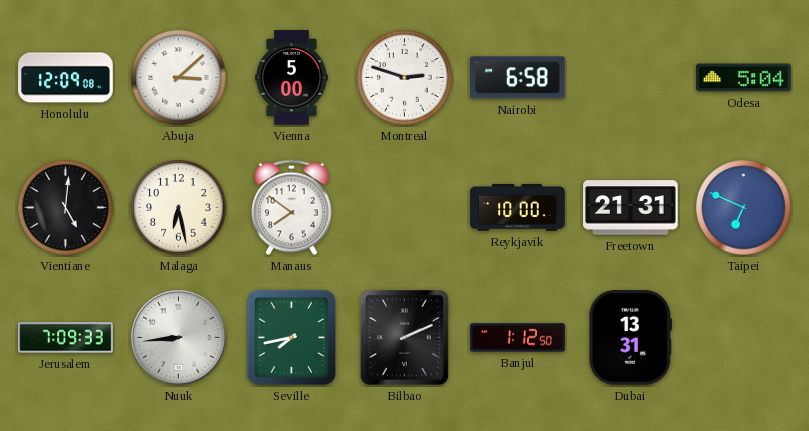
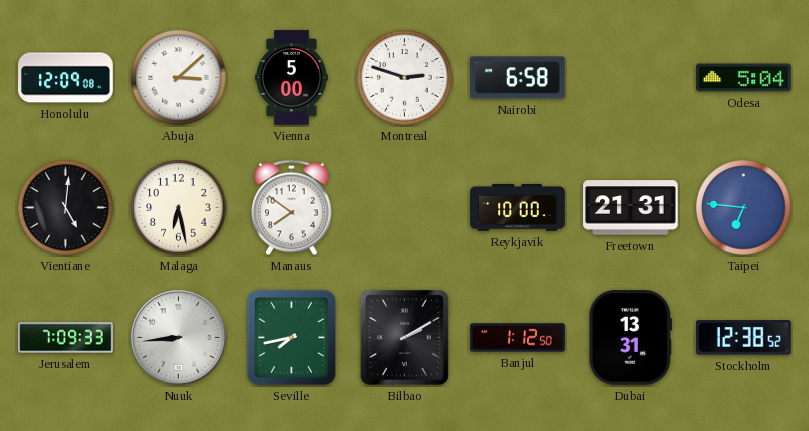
Taipei: 6:49 -> 6:46
Bilbao: 2:11 -> 2:10
Stockholm: none -> 12:38
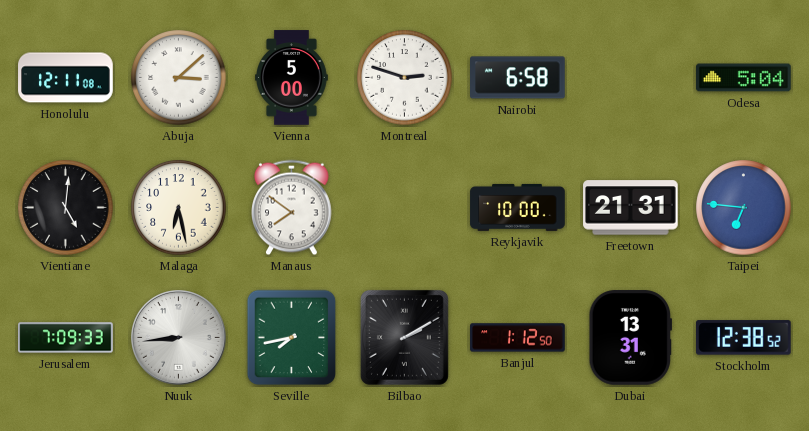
Honolulu: 12:09 -> 12:11
